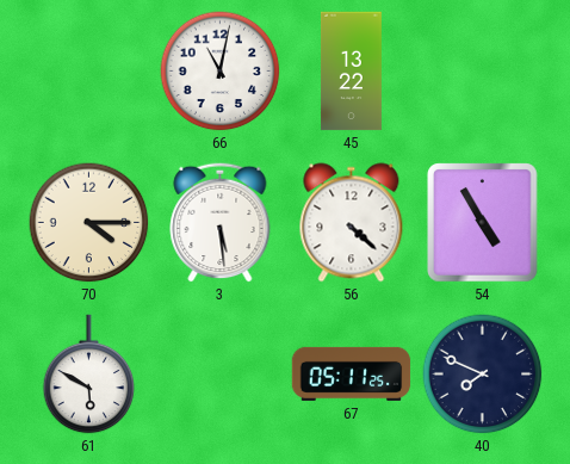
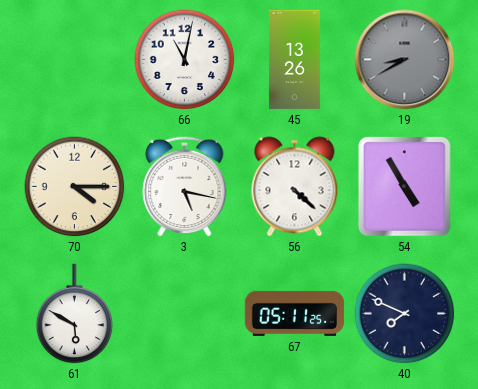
45: 13:22 -> 13:26
19: none -> 8:40
3: 5:29 -> 5:17
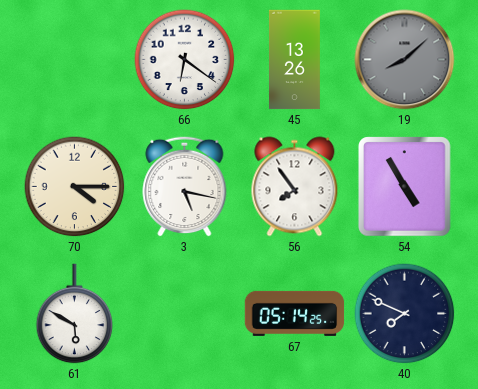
66: 11:02 -> 6:21
19: 8:40 -> 8:08
56: 4:22 -> 7:54
67: 05:11 -> 05:14
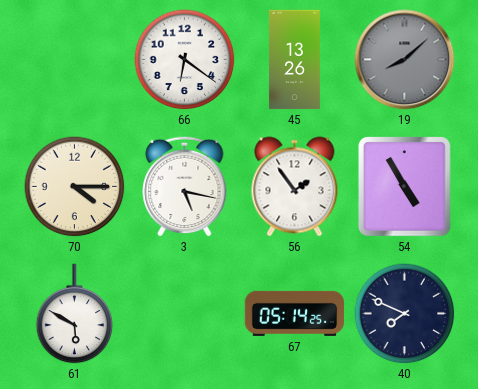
56: 7:54 -> 1:54
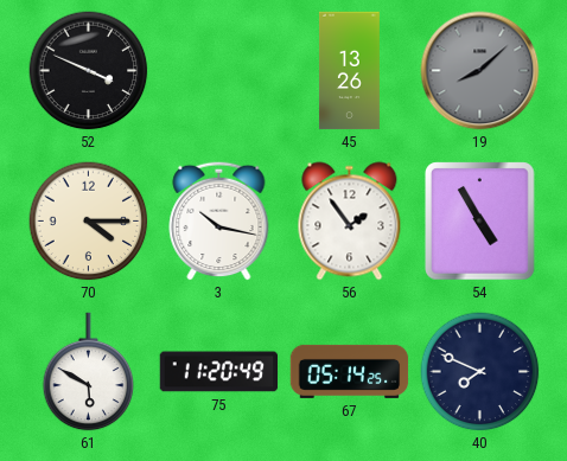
52: none -> 3:49
66: 6:21 -> none
3: 5:17 -> 10:17
75: none -> 11:20
